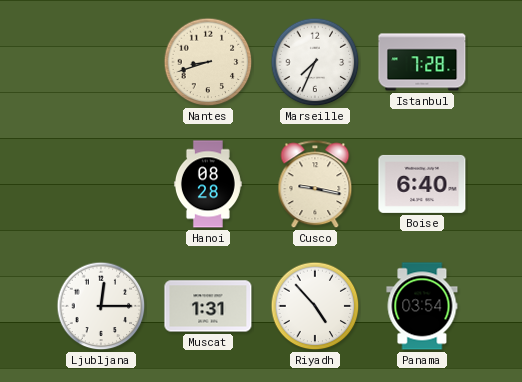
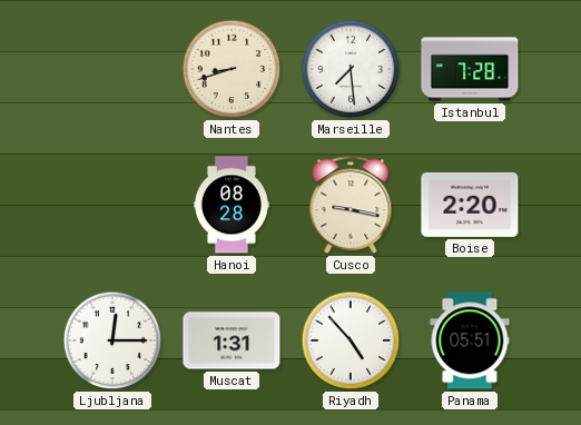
Marseille: 7:34 -> 7:29
Boise: 6:40 -> 2:20
Panama: 03:54 -> 05:51
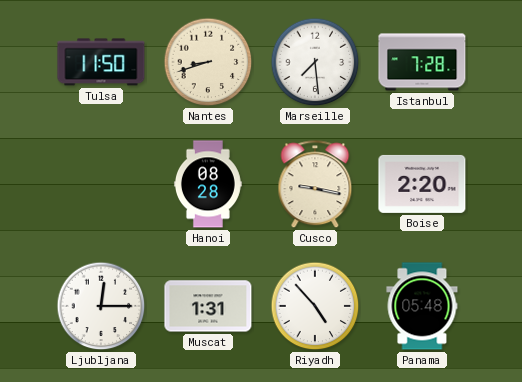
Tulsa: none -> 11:50
Panama: 05:51 -> 05:48
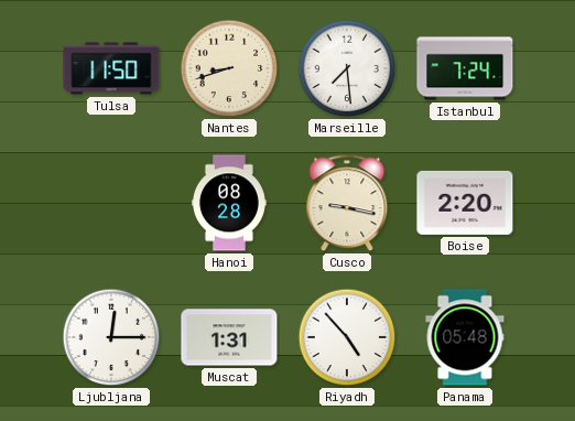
Istanbul: 7:28 -> 7:24
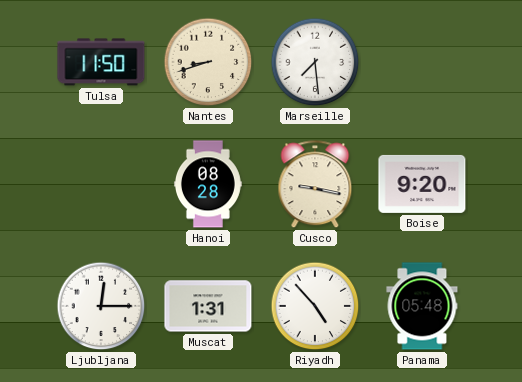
Istanbul: 7:24 -> none
Boise: 2:20 -> 9:20
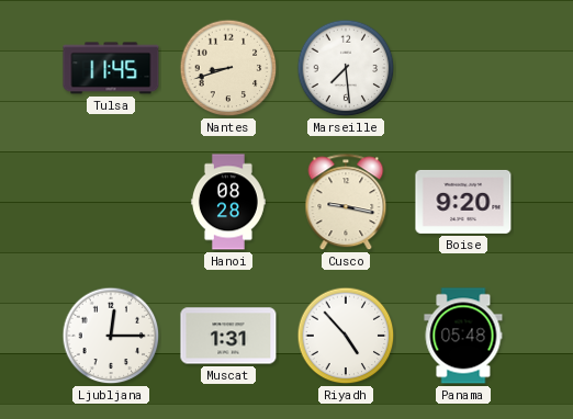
Tulsa: 11:50 -> 11:45
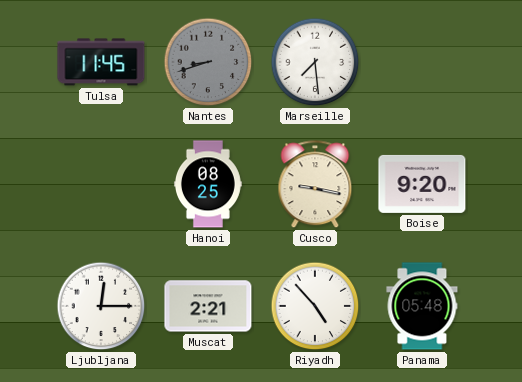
Nantes dial: cream -> grey
Hanoi: 08:28 -> 08:25
Muscat: 1:31 -> 2:21
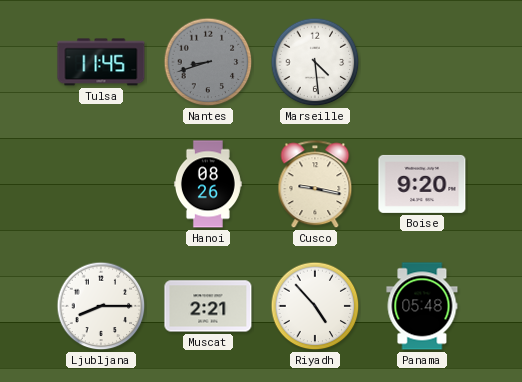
Marseille: 7:29 -> 4:29
Hanoi: 08:25 -> 08:26
Ljubljana: 12:15 -> 8:15
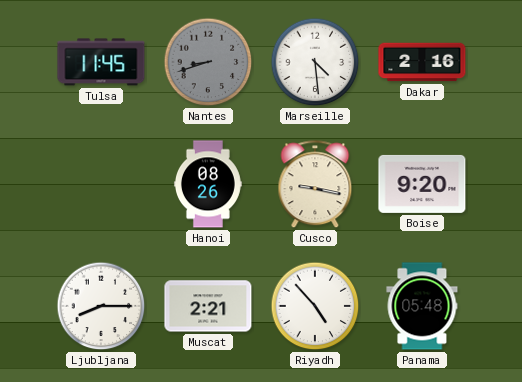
Dakar: none -> 2:16
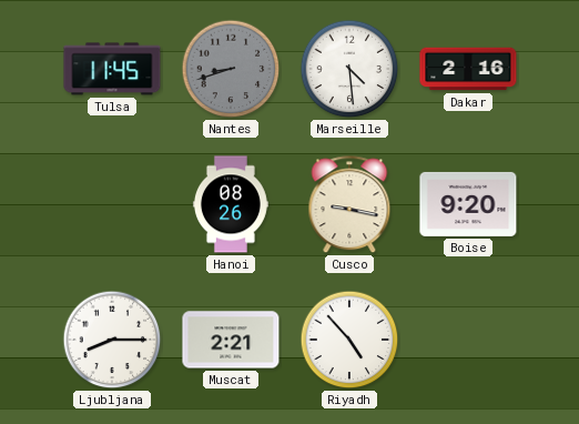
Panama: 05:48 -> none
